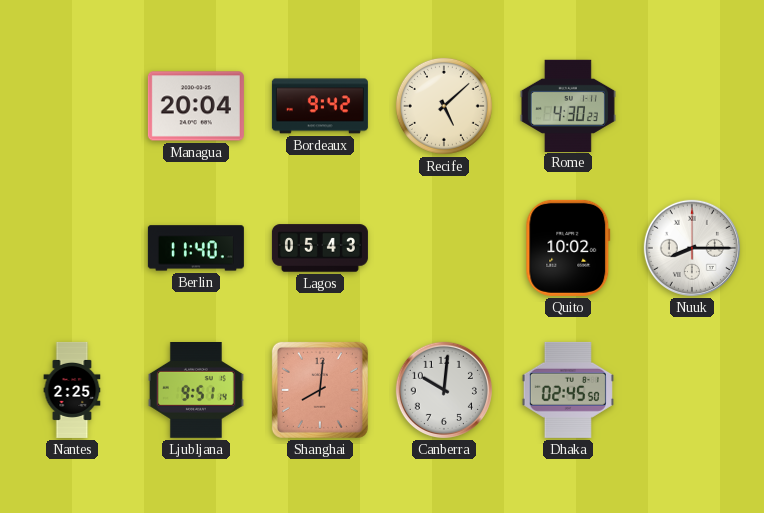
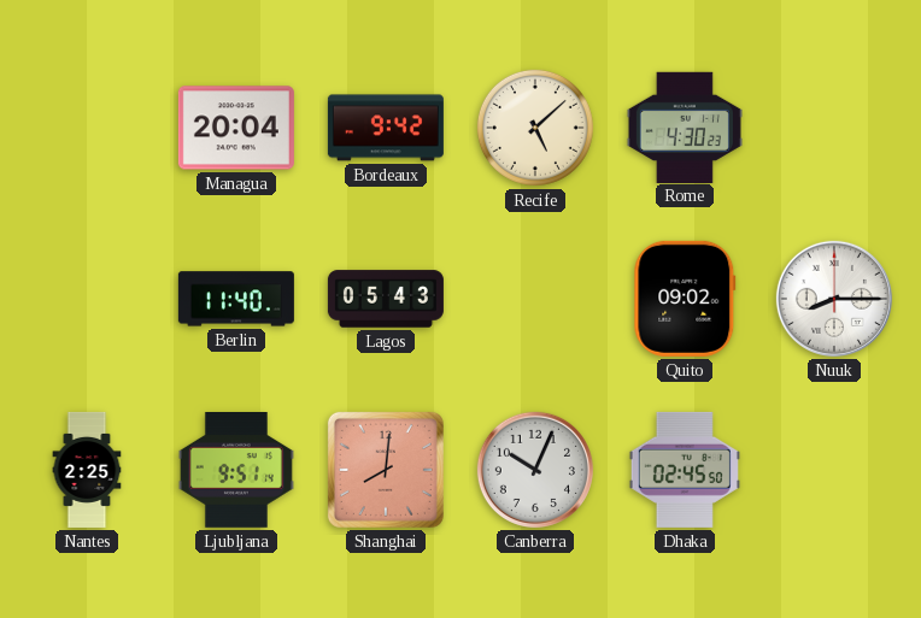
Quito: 10:02 -> 09:02
Canberra: 10:01 -> 10:04
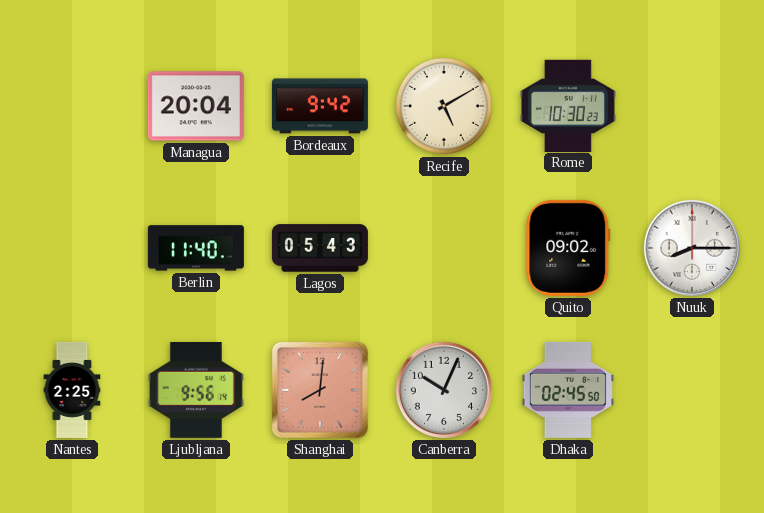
Recife: 5:08 -> 5:10
Rome: 4:30 -> 10:30
Ljubljana: 9:51 -> 9:56
